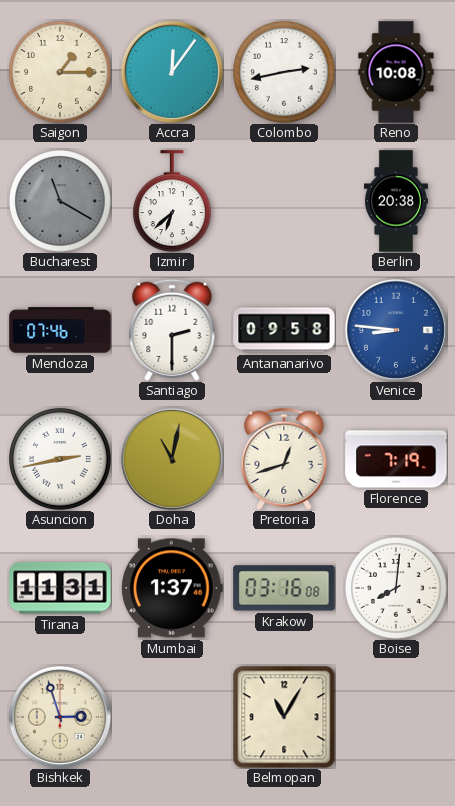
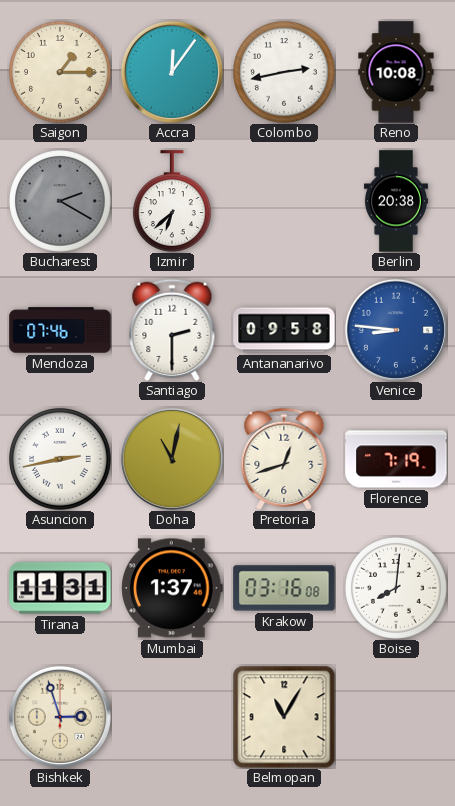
Bucharest: 11:20 -> 2:20
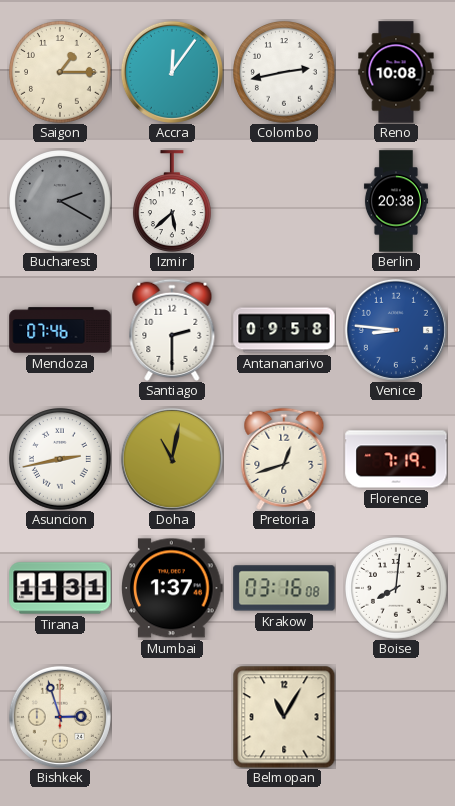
Izmir: 6:38 -> 5:38
